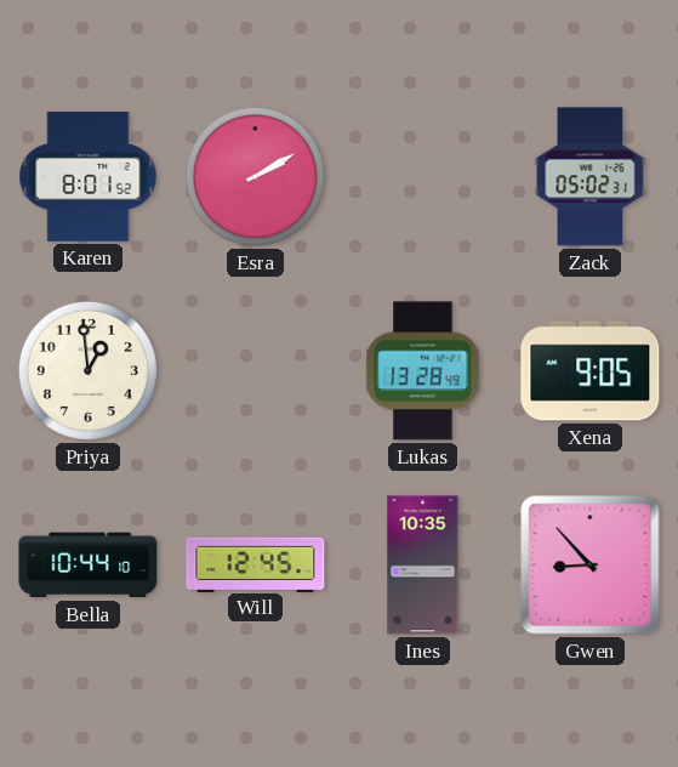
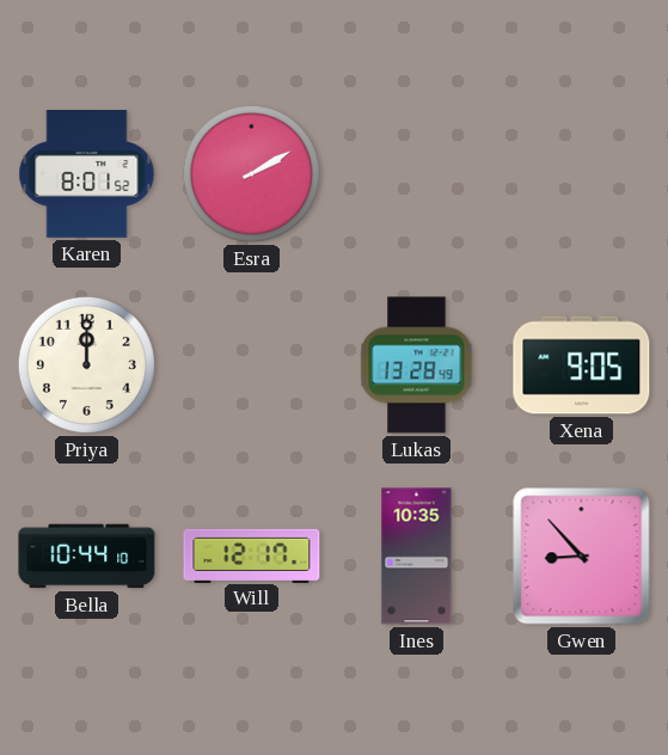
Zack: 05:02 -> none
Priya: 12:59 -> 12:00
Will: 12:45 -> 12:17
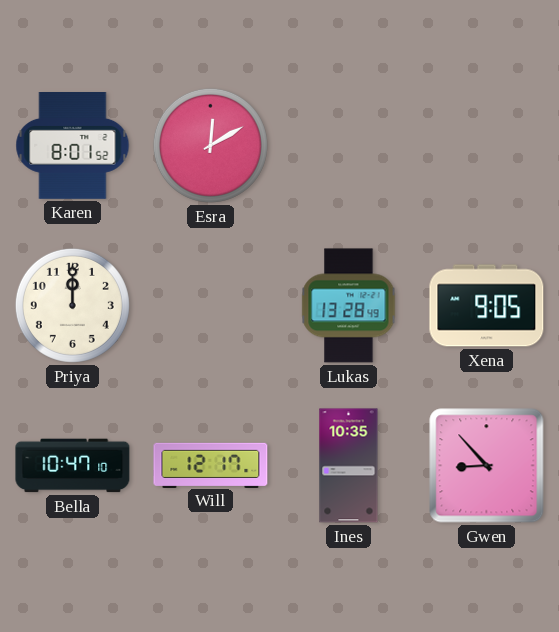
Esra: 2:10 -> 12:10
Bella: 10:44 -> 10:47
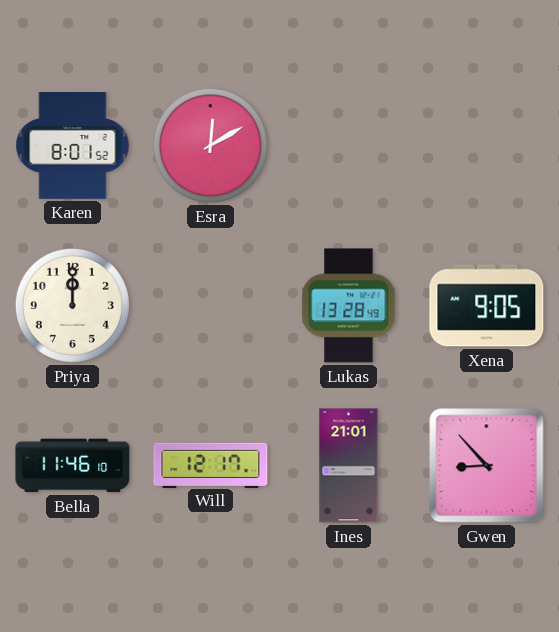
Bella: 10:47 -> 11:46
Ines: 10:35 -> 21:01
